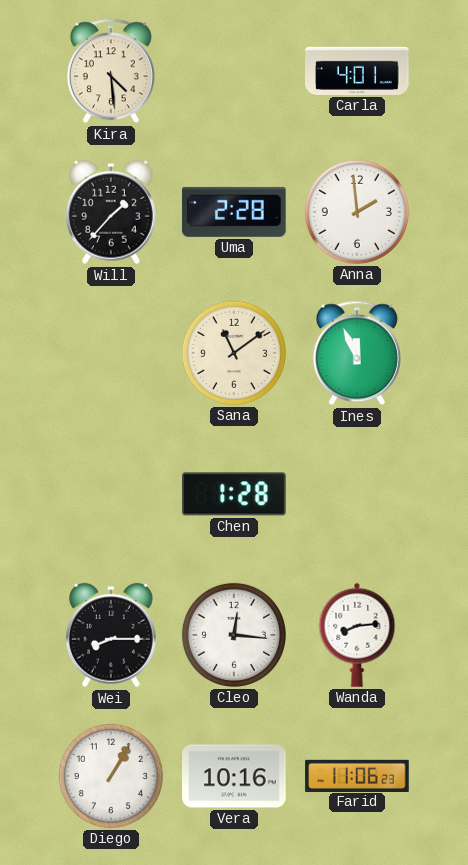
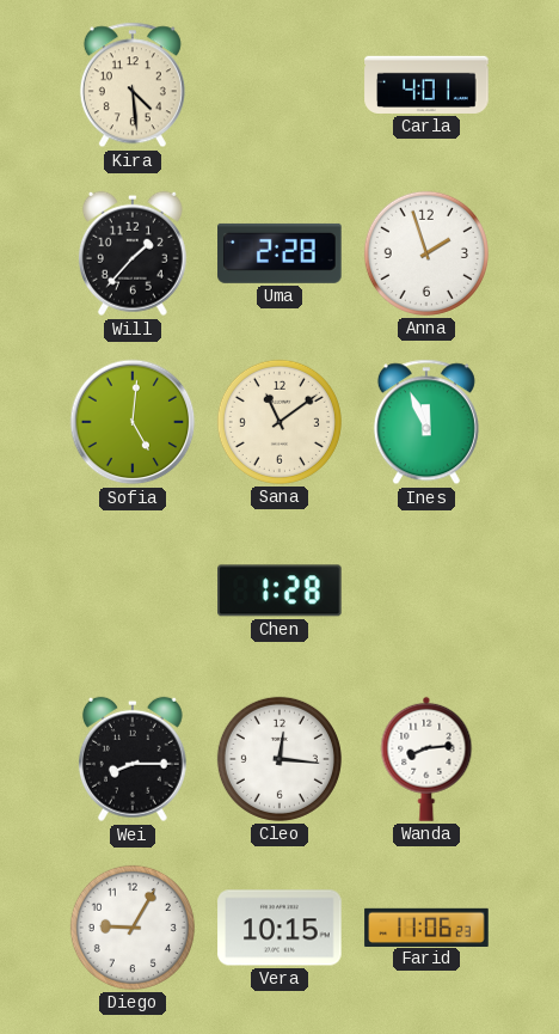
Anna: 1:59 -> 1:57
Sofia: none -> 5:01
Diego: 1:05 -> 9:05
Vera: 10:16 -> 10:15
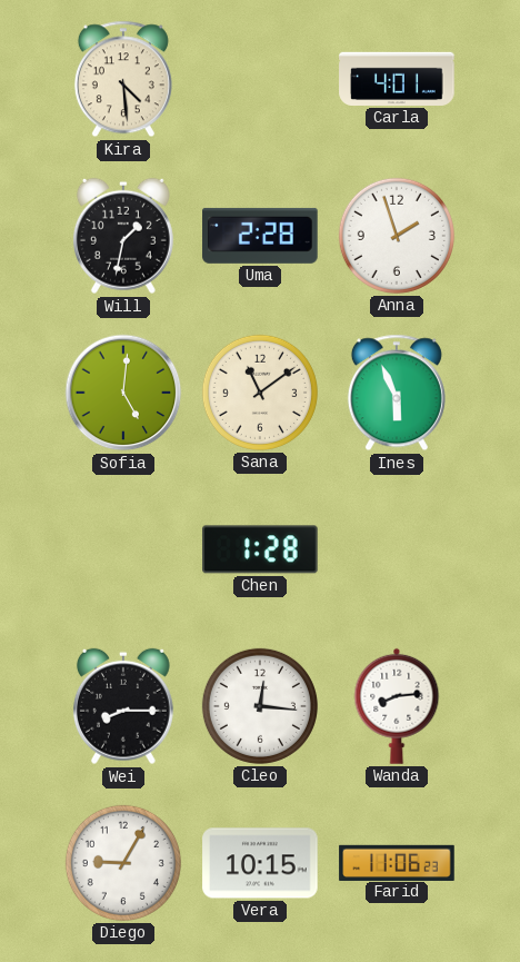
Will: 1:37 -> 1:32
Ines: 11:56 -> 5:56
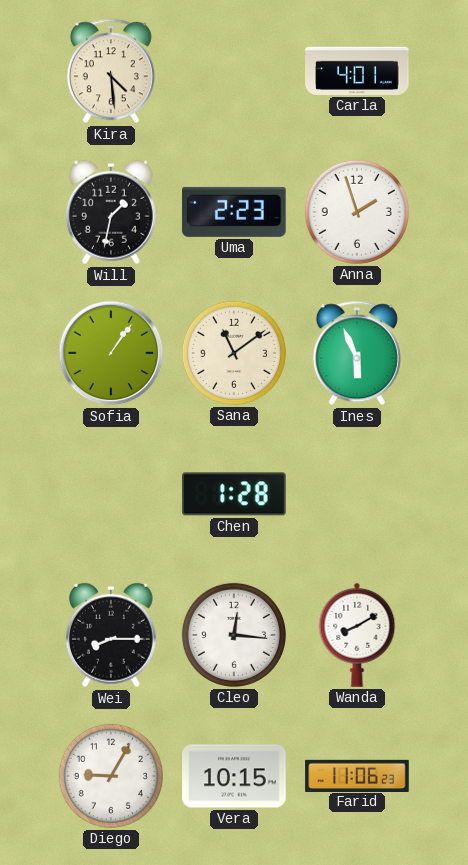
Uma: 2:28 -> 2:23
Sofia: 5:01 -> 1:06
Wanda: 8:14 -> 8:10
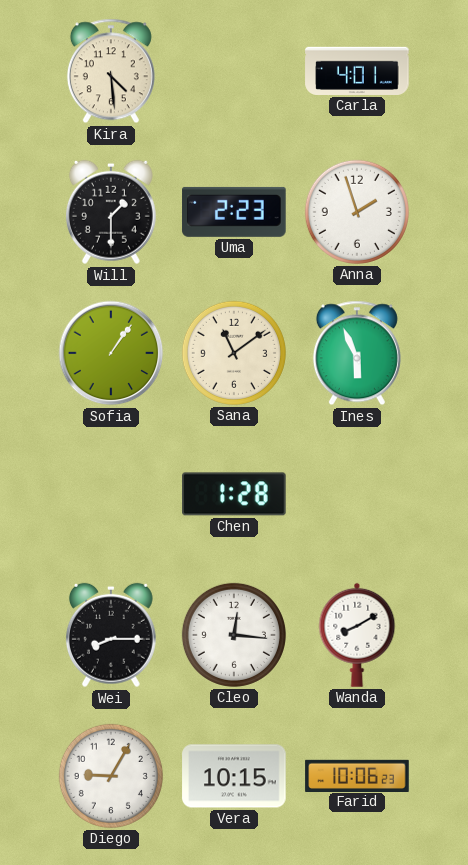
Will: 1:32 -> 1:30
Farid: 11:06 -> 10:06
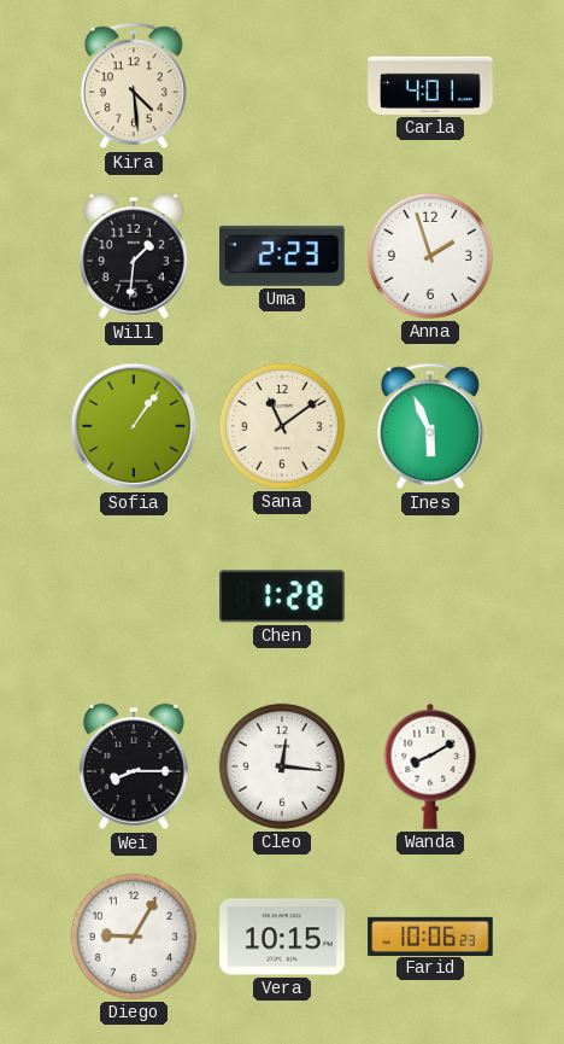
Will: 1:30 -> 1:31
